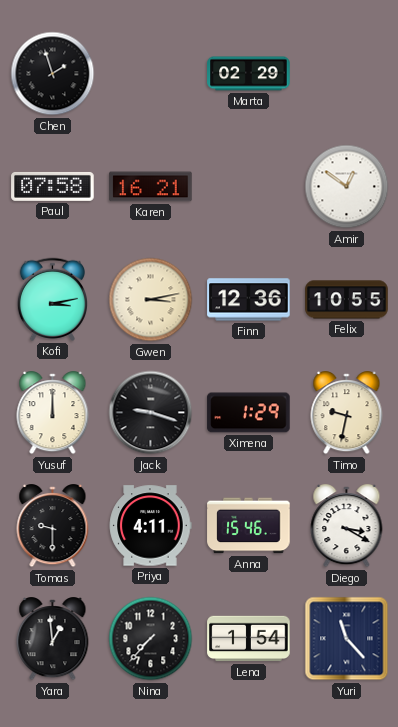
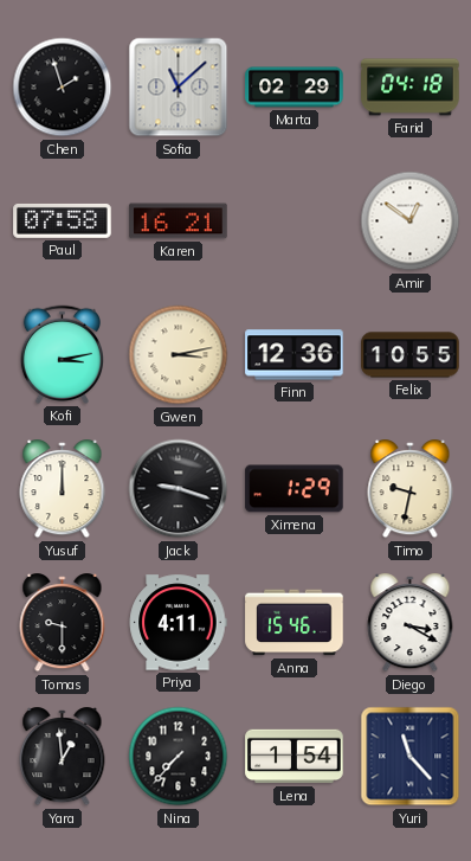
Sofia: none -> 11:08
Farid: none -> 04:18
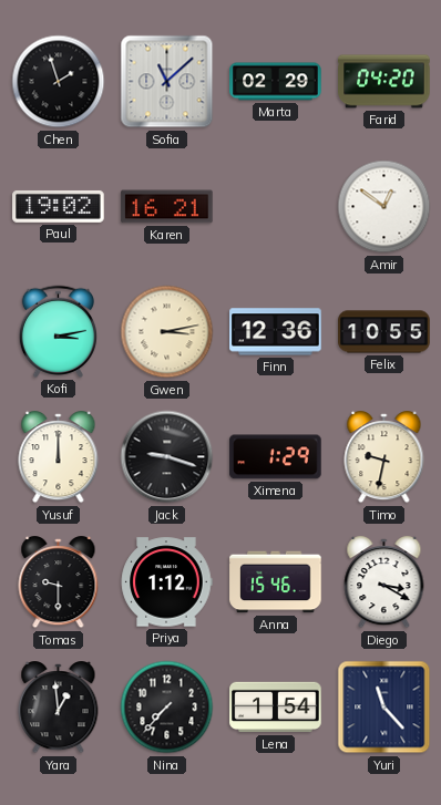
Farid: 04:18 -> 04:20
Paul: 07:58 -> 19:02
Priya: 4:11 -> 1:12
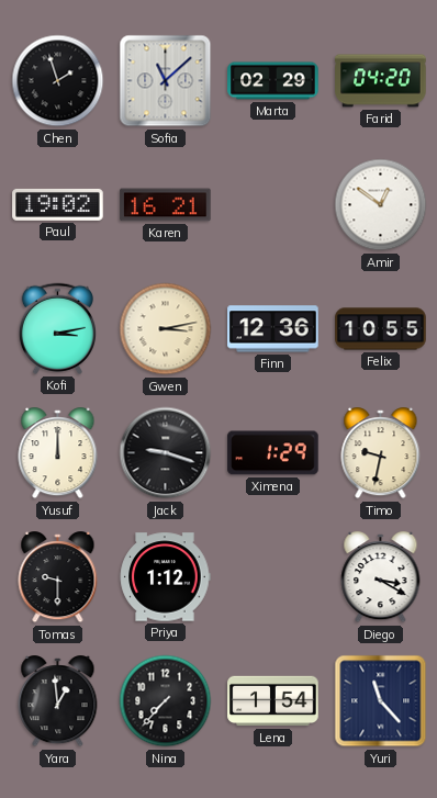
Anna: 15:46 -> none
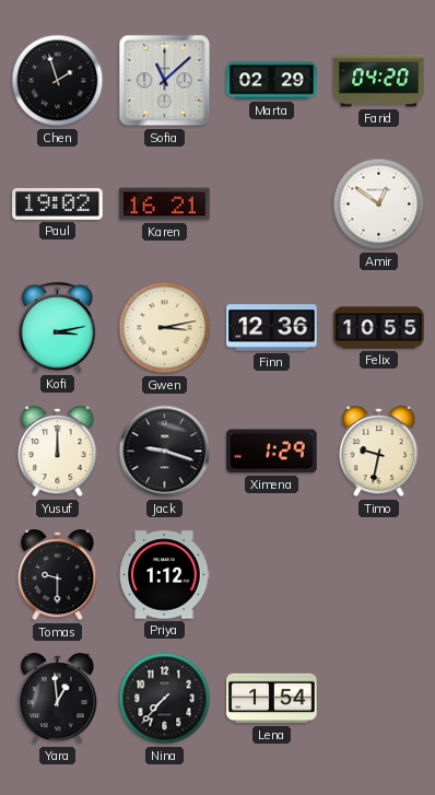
Diego: 3:20 -> none
Yuri: 11:23 -> none
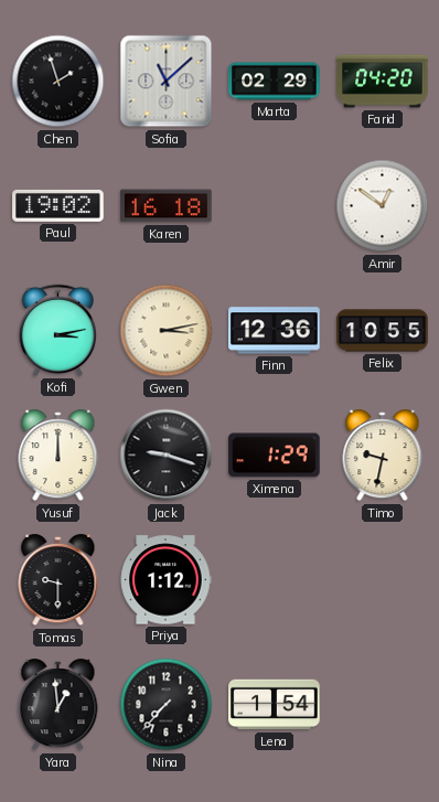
Karen: 16:21 -> 16:18
